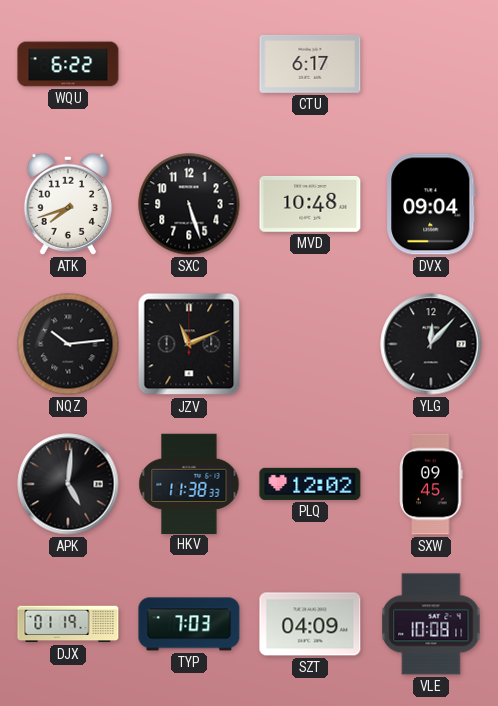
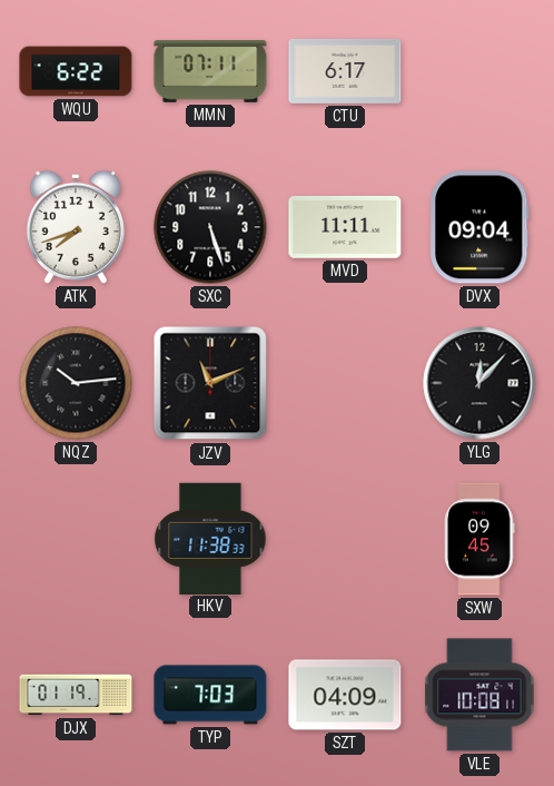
MMN: none -> 07:11
MVD: 10:48 -> 11:11
APK: 5:01 -> none
PLQ: 12:02 -> none
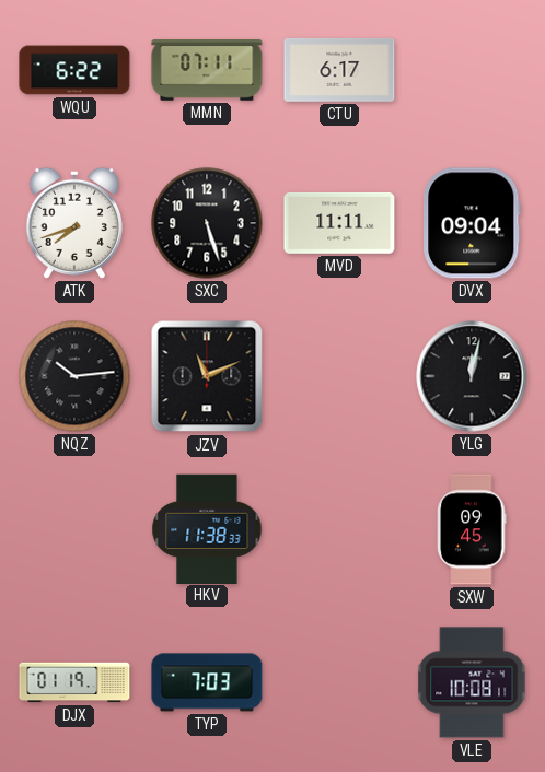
YLG: 12:07 -> 12:02
SZT: 04:09 -> none
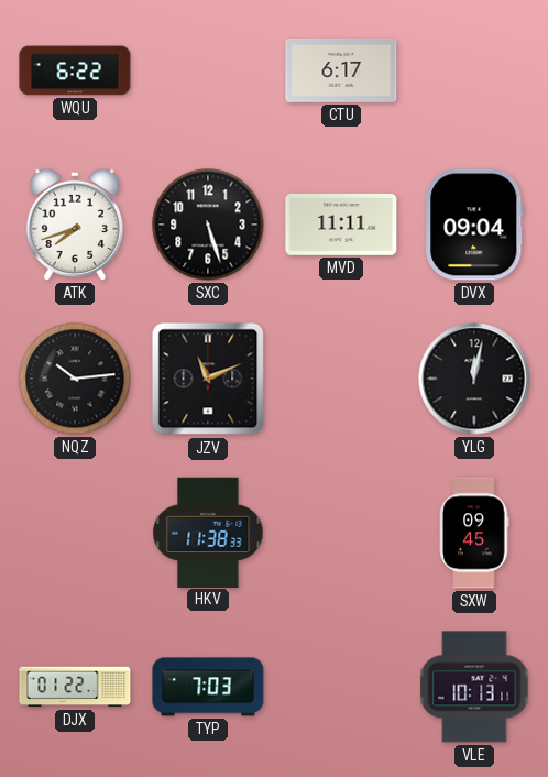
MMN: 07:11 -> none
DJX: 01:19 -> 01:22
VLE: 10:08 -> 10:13
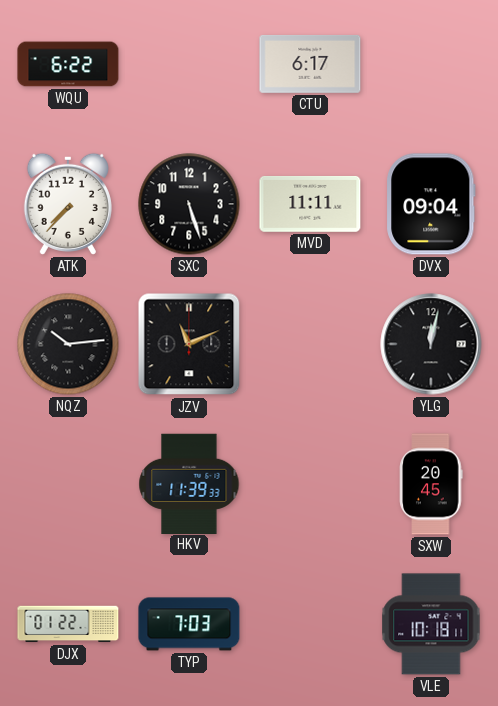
ATK: 7:42 -> 7:37
HKV: 11:38 -> 11:39
SXW: 09:45 -> 20:45
VLE: 10:13 -> 10:18
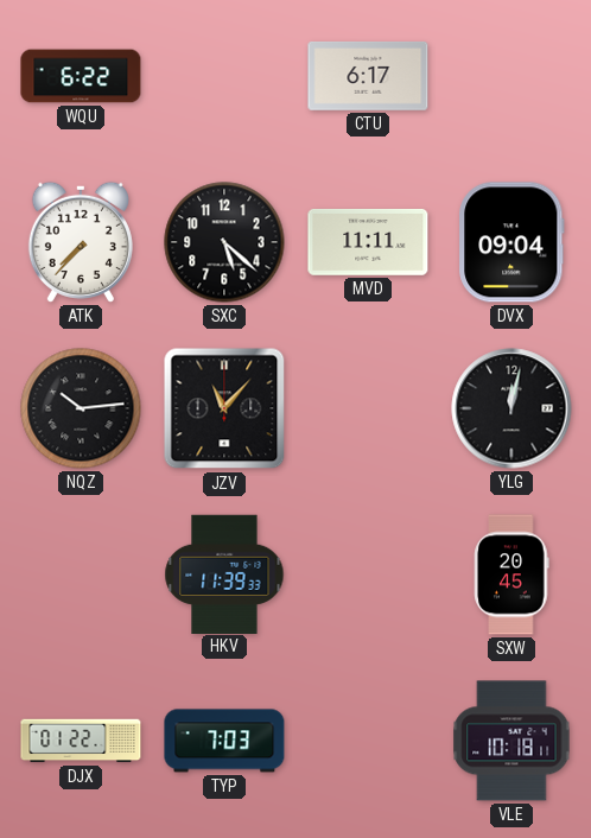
SXC: 5:27 -> 5:22
JZV: 11:11 -> 11:07
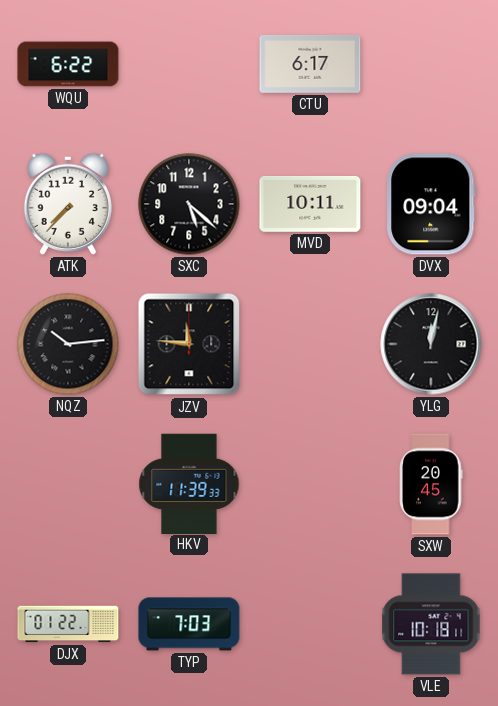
MVD: 11:11 -> 10:11
JZV: 11:07 -> 11:46
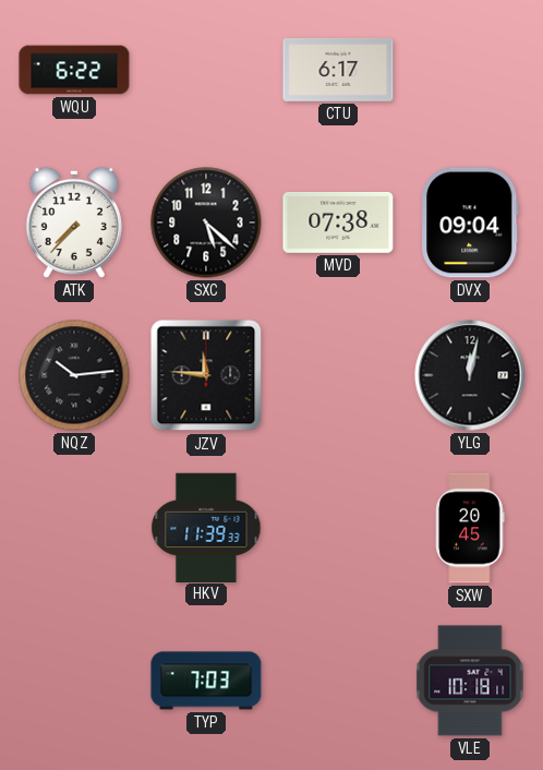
MVD: 10:11 -> 07:38
DJX: 01:22 -> none
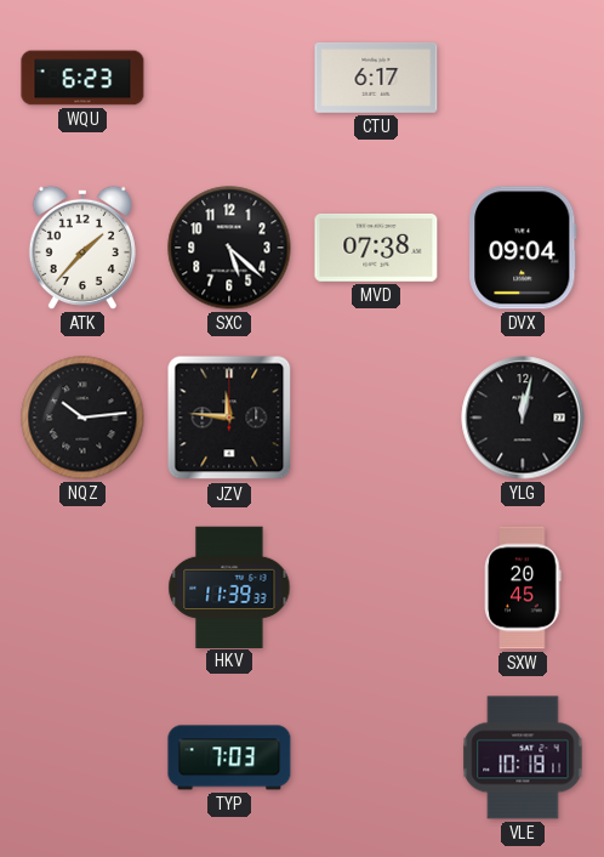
WQU: 6:22 -> 6:23
ATK: 7:37 -> 1:37
